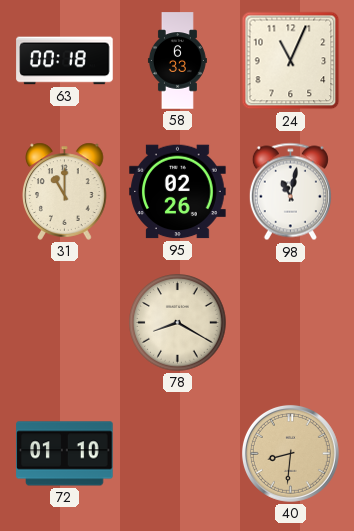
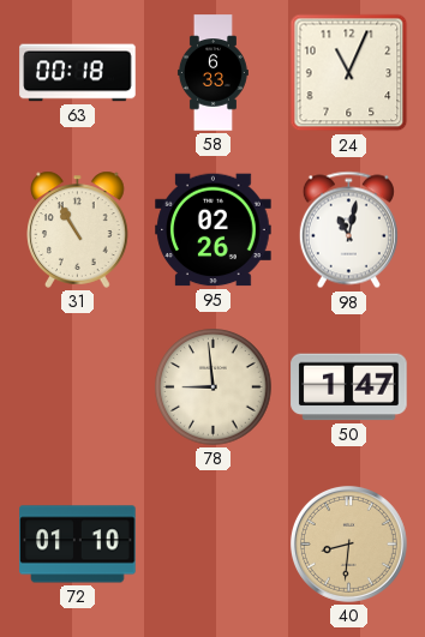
31: 11:00 -> 10:55
78: 8:20 -> 8:59
50: none -> 1:47
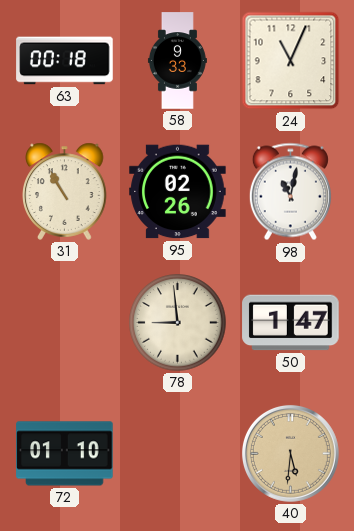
58: 6:33 -> 9:33
40: 8:31 -> 5:31
